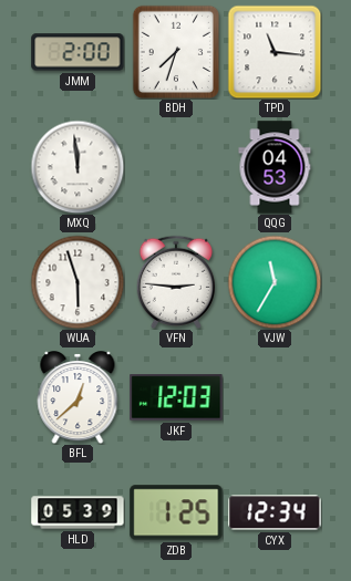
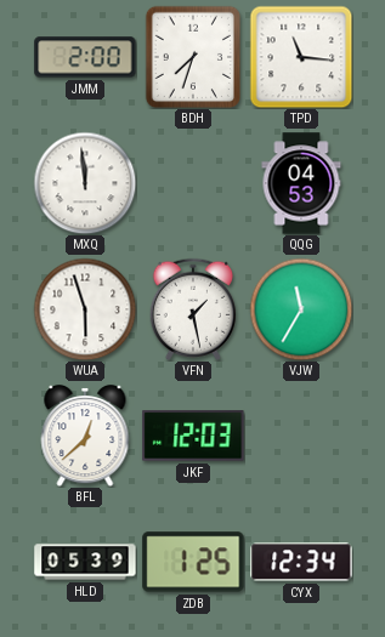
VFN: 2:46 -> 1:28
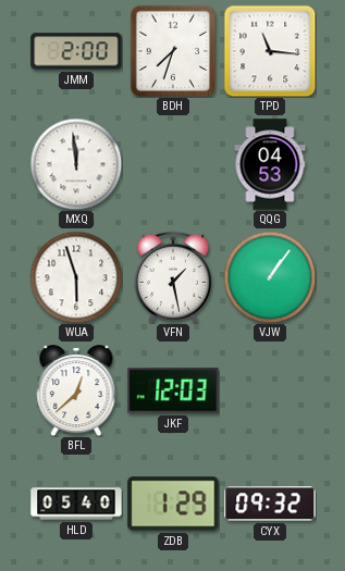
VJW: 11:35 -> 1:06
HLD: 05:39 -> 05:40
ZDB: 1:25 -> 1:29
CYX: 12:34 -> 09:32
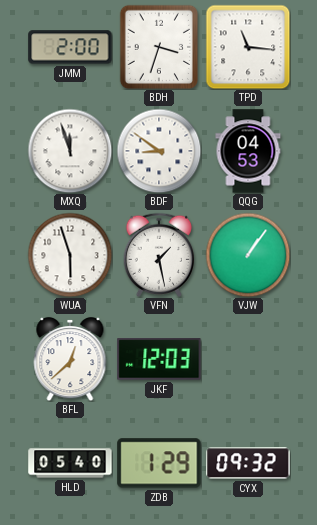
BDH: 7:33 -> 3:33
MXQ: 11:59 -> 11:57
BDF: none -> 8:51
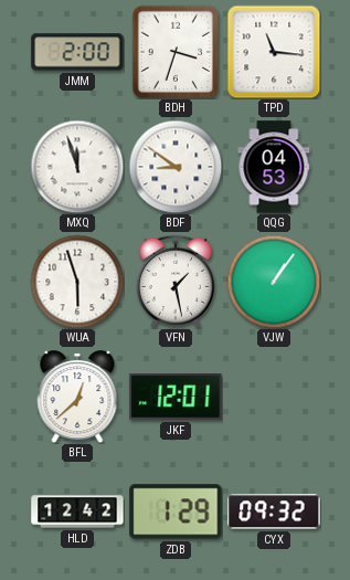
JKF: 12:03 -> 12:01
HLD: 05:40 -> 12:42
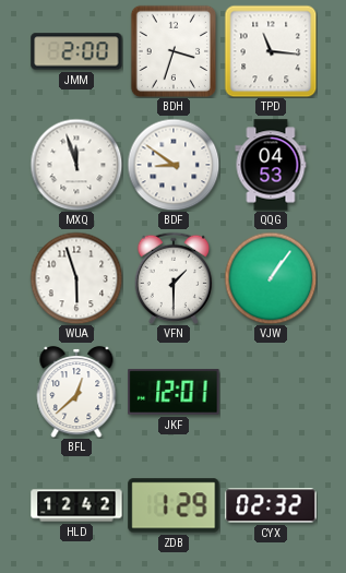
VFN: 1:28 -> 1:30
CYX: 09:32 -> 02:32
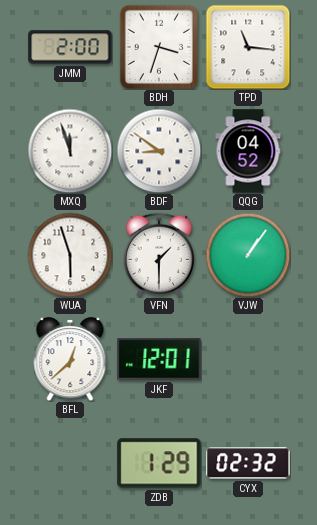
QQG: 04:53 -> 04:52
HLD: 12:42 -> none
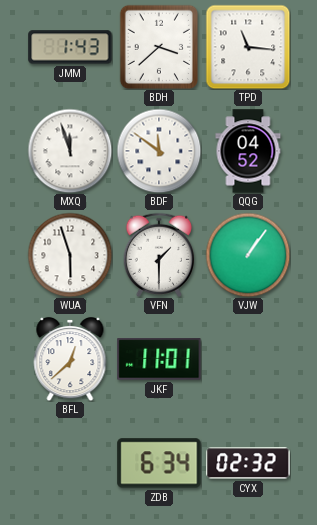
JMM: 2:00 -> 1:43
BDH: 3:33 -> 3:38
BDF: 8:51 -> 11:51
JKF: 12:01 -> 11:01
ZDB: 1:29 -> 6:34
